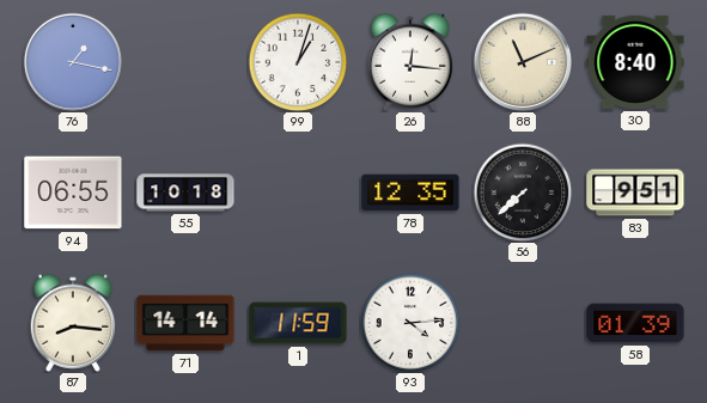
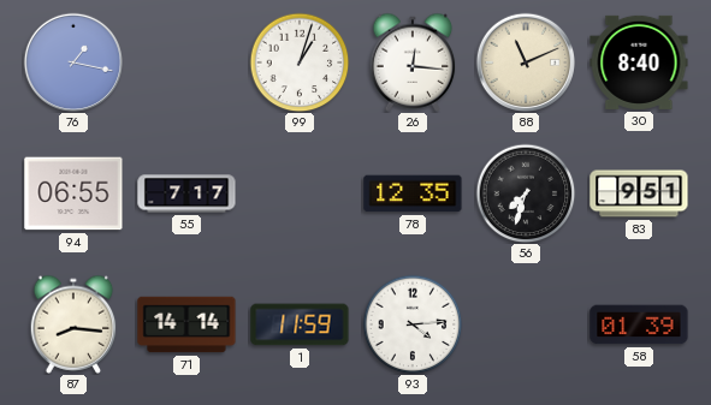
55: 10:18 -> 7:17
56: 7:38 -> 7:33
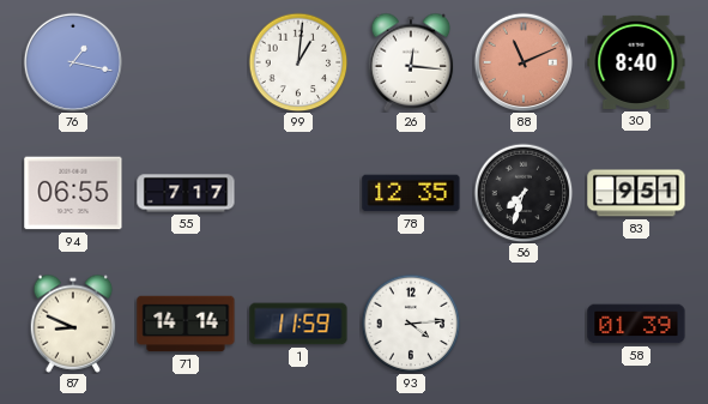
99: 1:03 -> 1:01
88 dial: cream -> salmon
87: 8:16 -> 8:49
